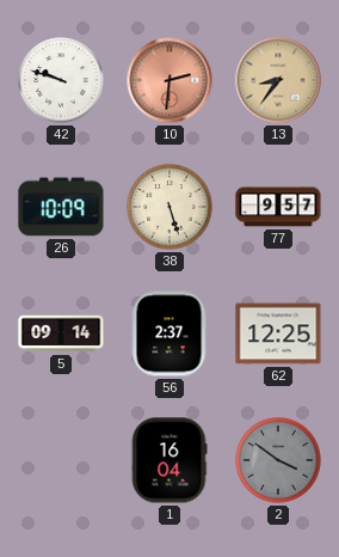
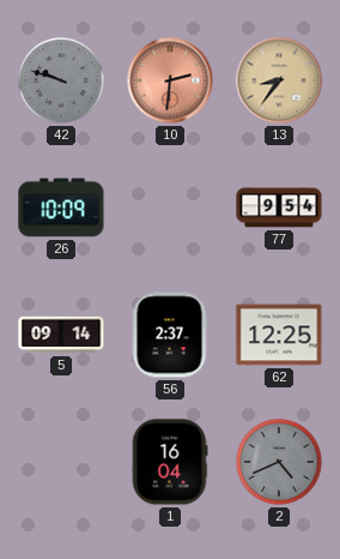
42 dial: white -> grey
38: 5:27 -> none
77: 9:57 -> 9:54
2: 3:51 -> 4:41
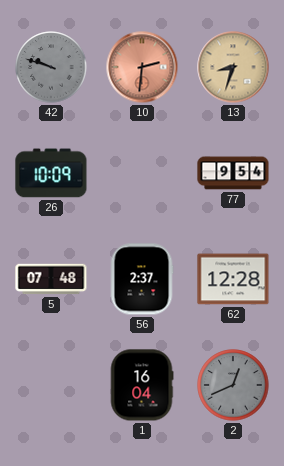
13: 8:36 -> 8:33
5: 09:14 -> 07:48
62: 12:25 -> 12:28
2: 4:41 -> 12:41
